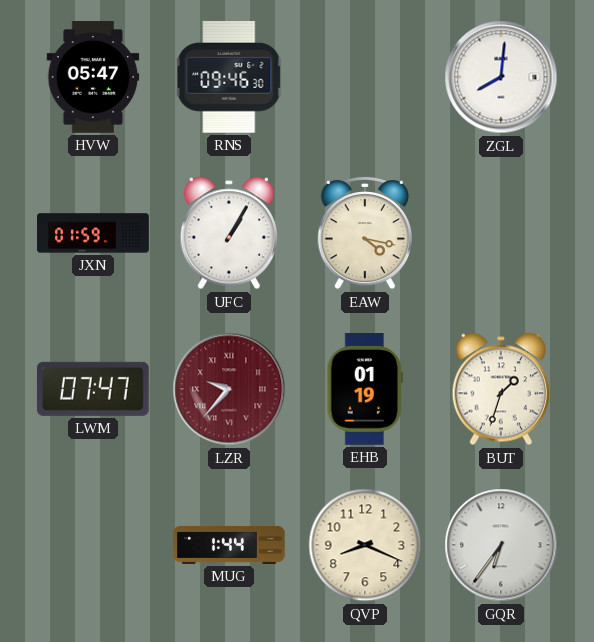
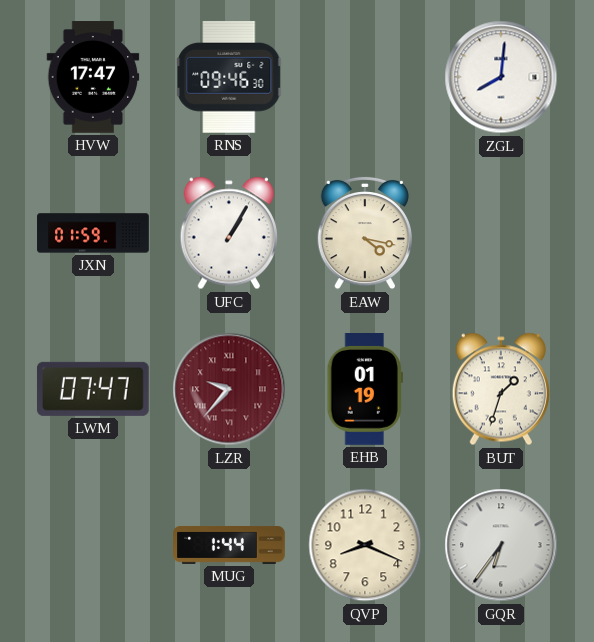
HVW: 05:47 -> 17:47
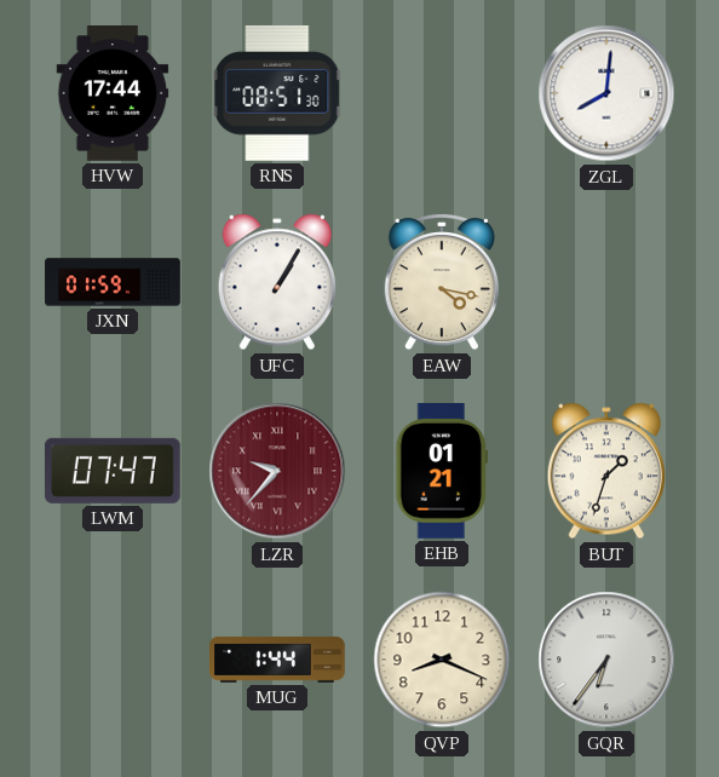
HVW: 17:47 -> 17:44
RNS: 09:46 -> 08:51
EHB: 01:19 -> 01:21
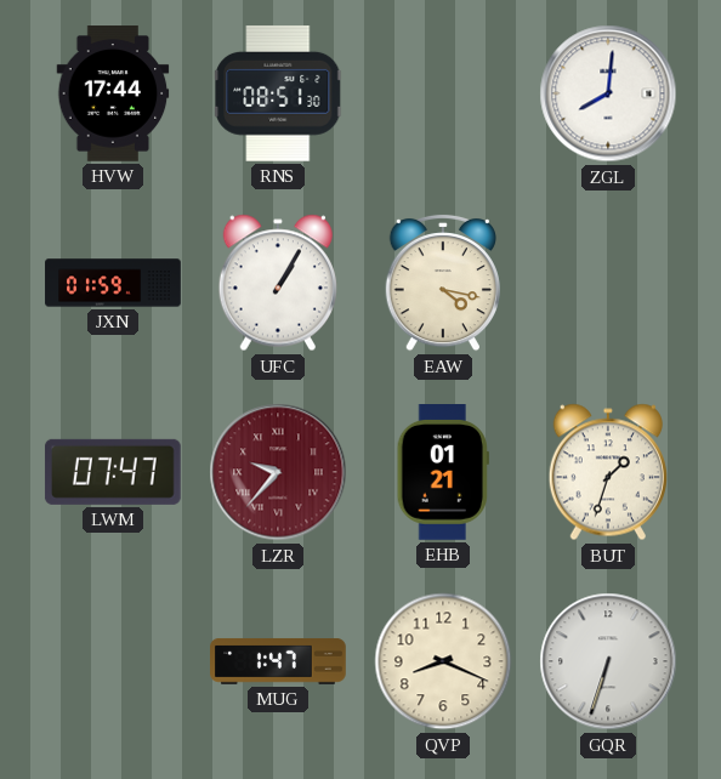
MUG: 1:44 -> 1:47
GQR: 6:36 -> 6:33
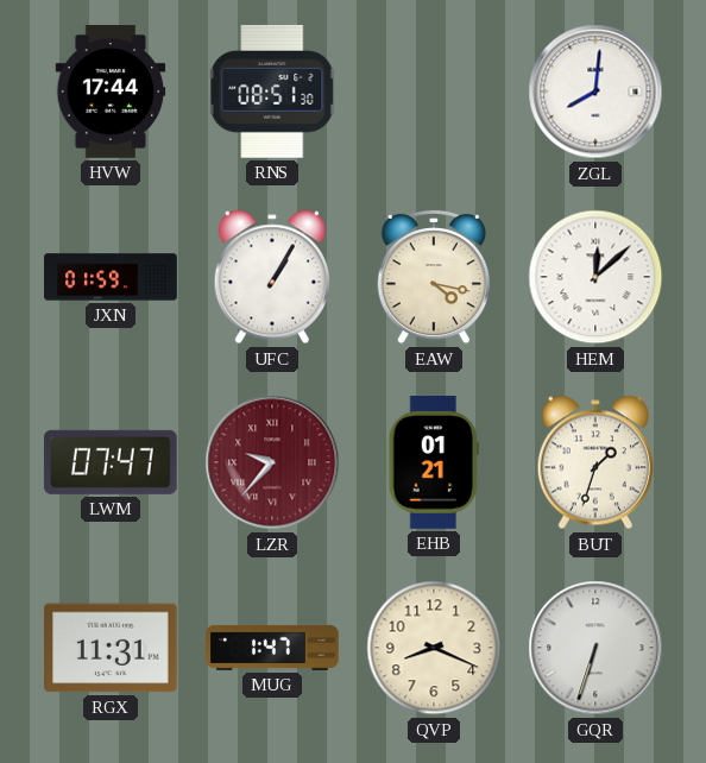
HEM: none -> 12:08
RGX: none -> 11:31
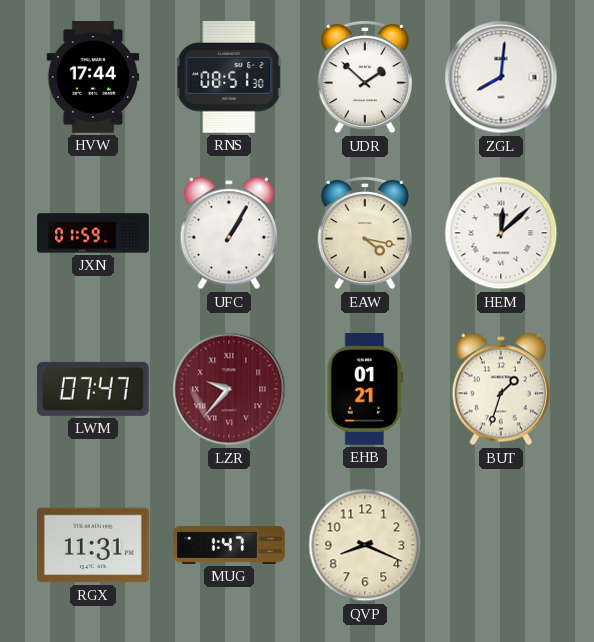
UDR: none -> 1:52
GQR: 6:33 -> none
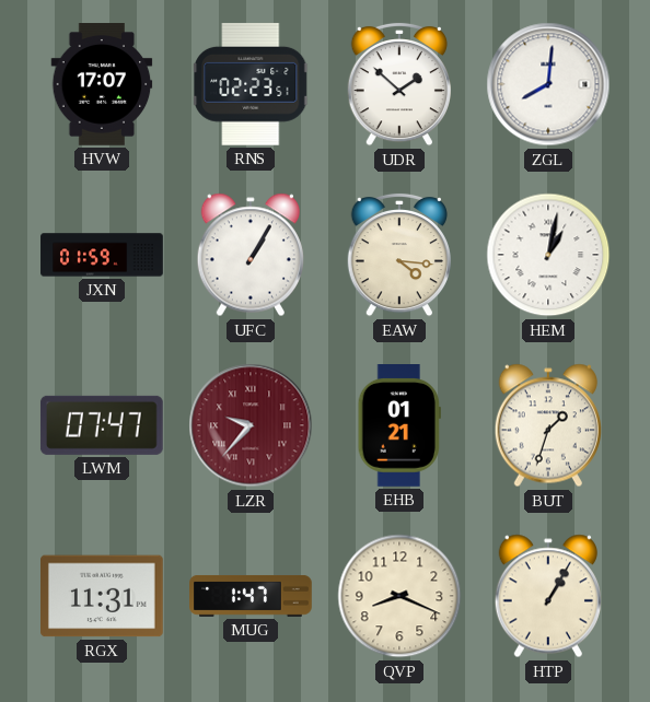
HVW: 17:44 -> 17:07
RNS: 08:51 -> 02:23
EAW: 4:17 -> 4:16
HEM: 12:08 -> 1:02
HTP: none -> 1:05
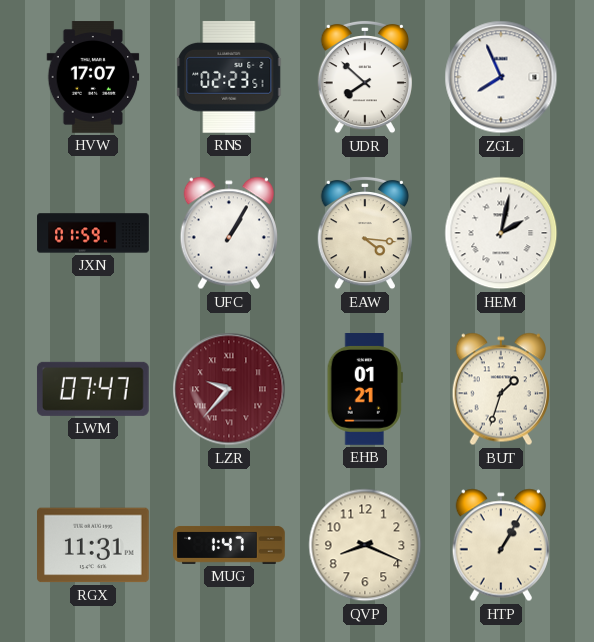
UDR: 1:52 -> 7:52
ZGL: 8:01 -> 7:56
HEM: 1:02 -> 2:02
